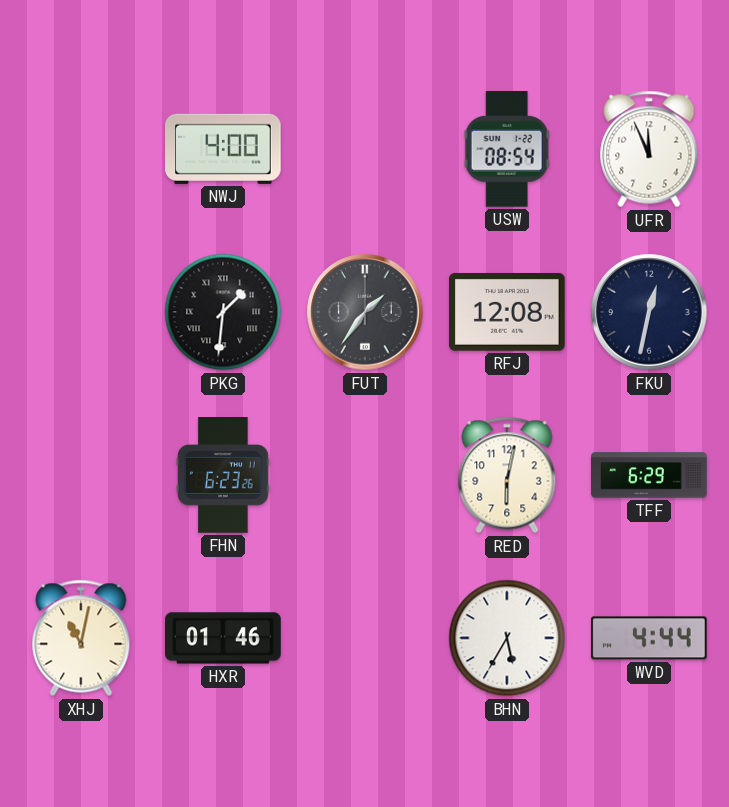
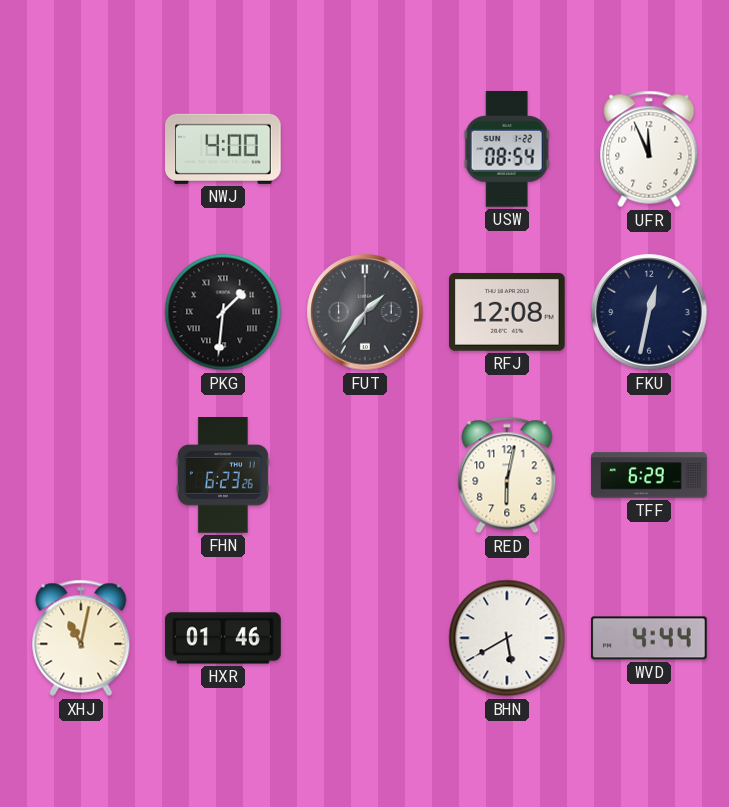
BHN: 5:35 -> 5:40
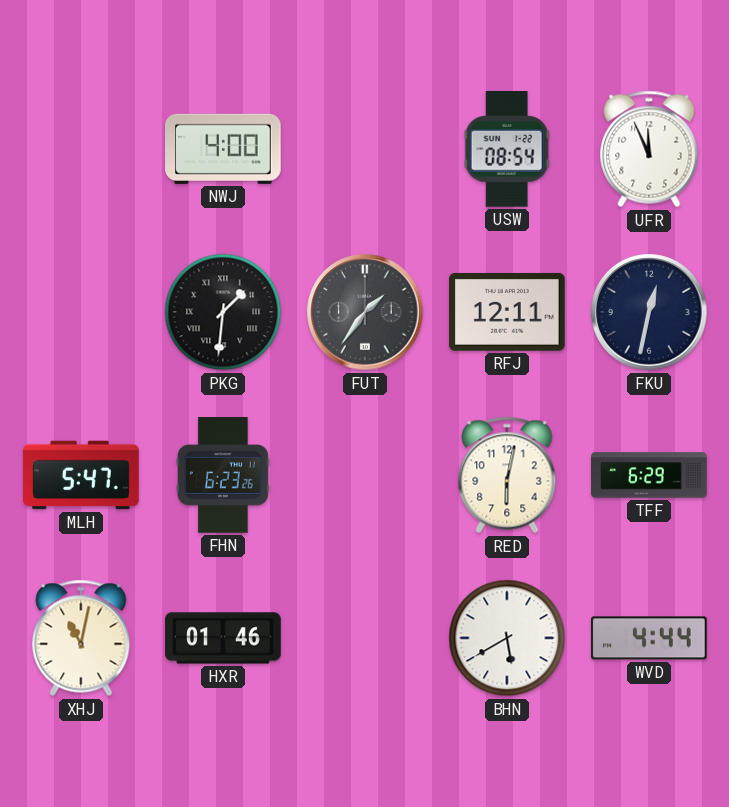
RFJ: 12:08 -> 12:11
MLH: none -> 5:47
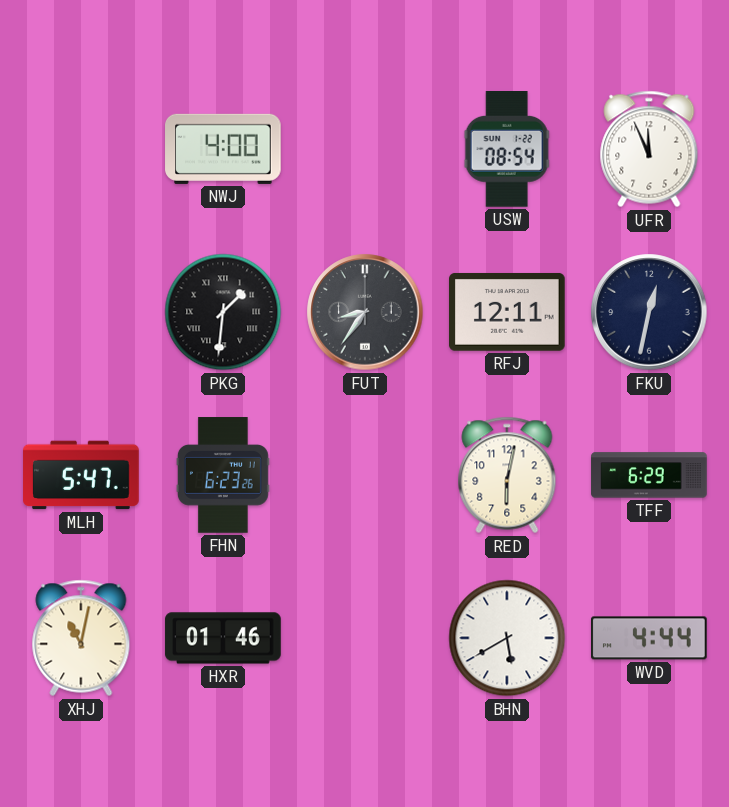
FUT: 1:36 -> 8:36
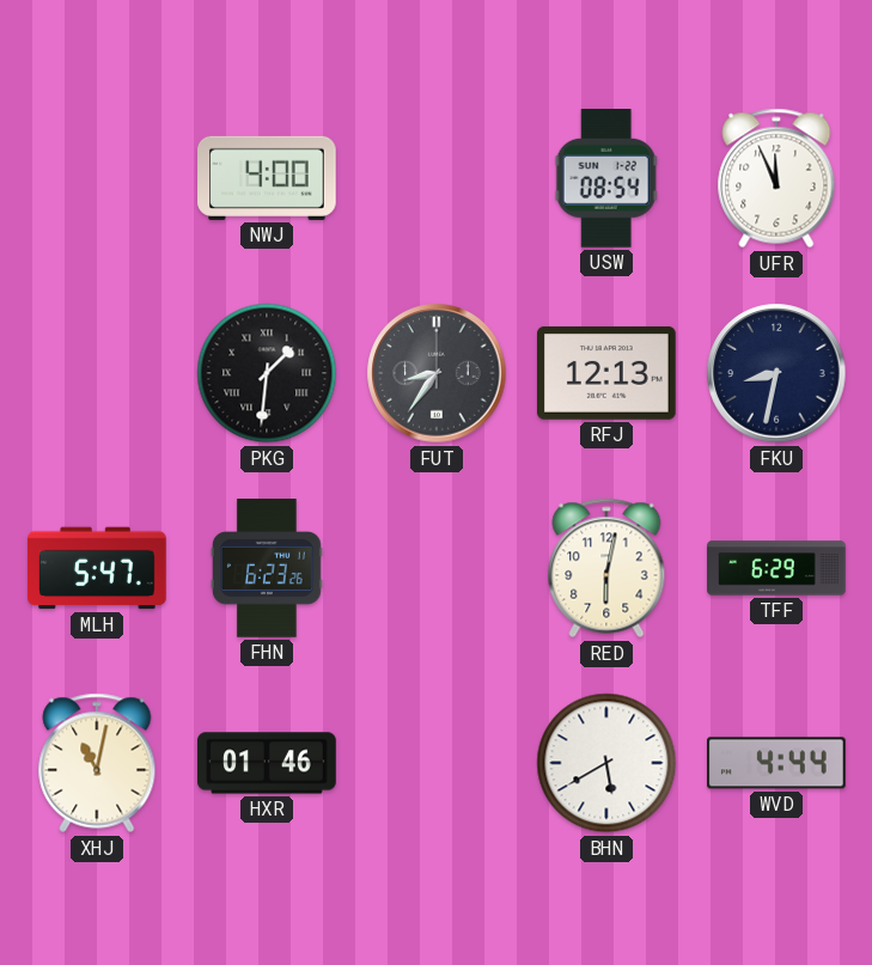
RFJ: 12:11 -> 12:13
FKU: 12:32 -> 8:32
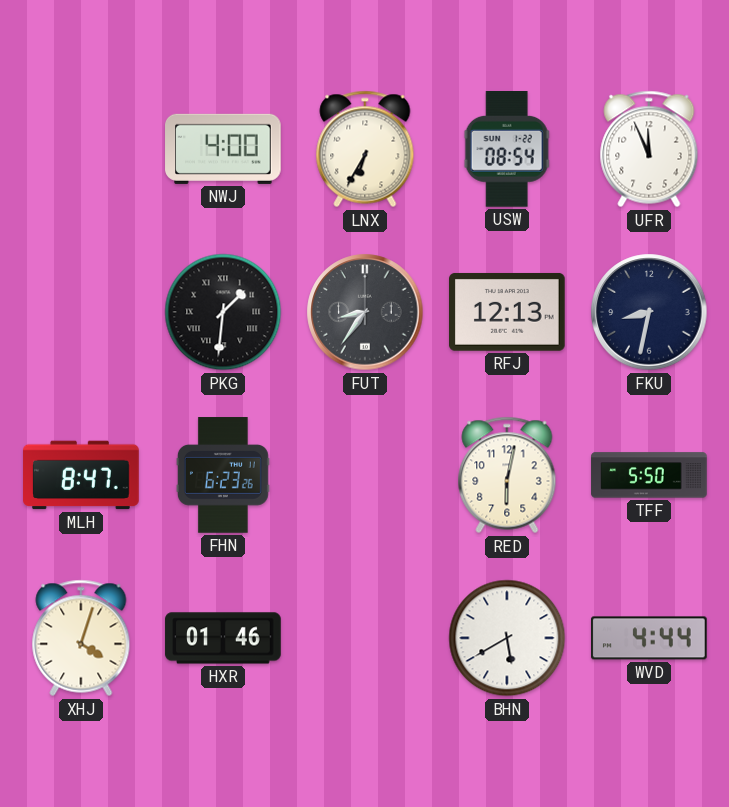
LNX: none -> 6:35
MLH: 5:47 -> 8:47
TFF: 6:29 -> 5:50
XHJ: 11:02 -> 4:03
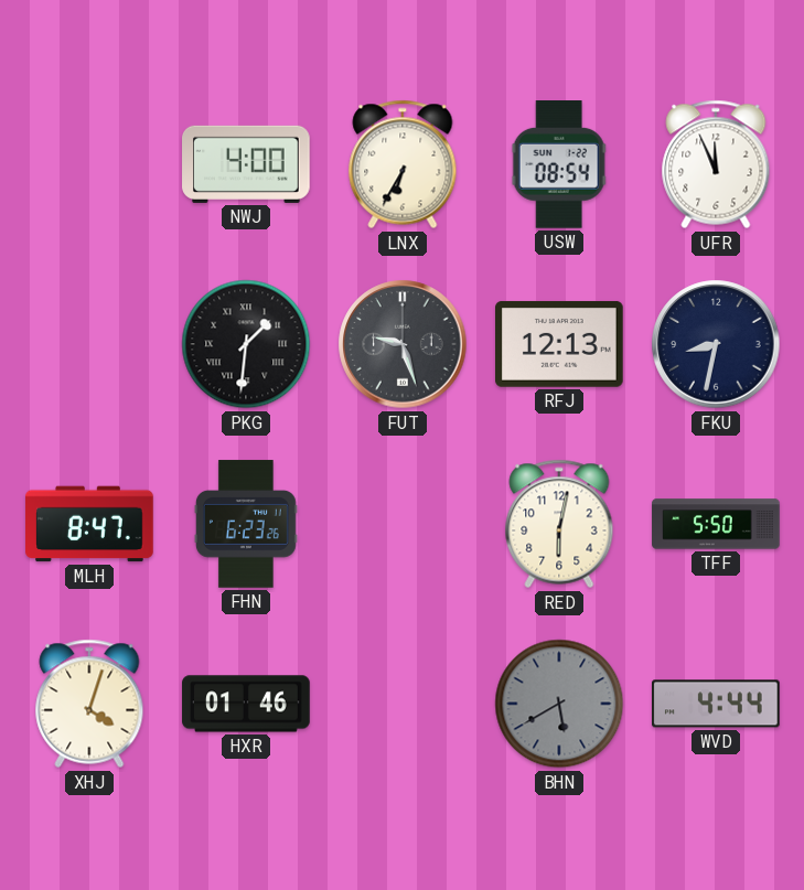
FUT: 8:36 -> 9:27
BHN dial: white -> grey
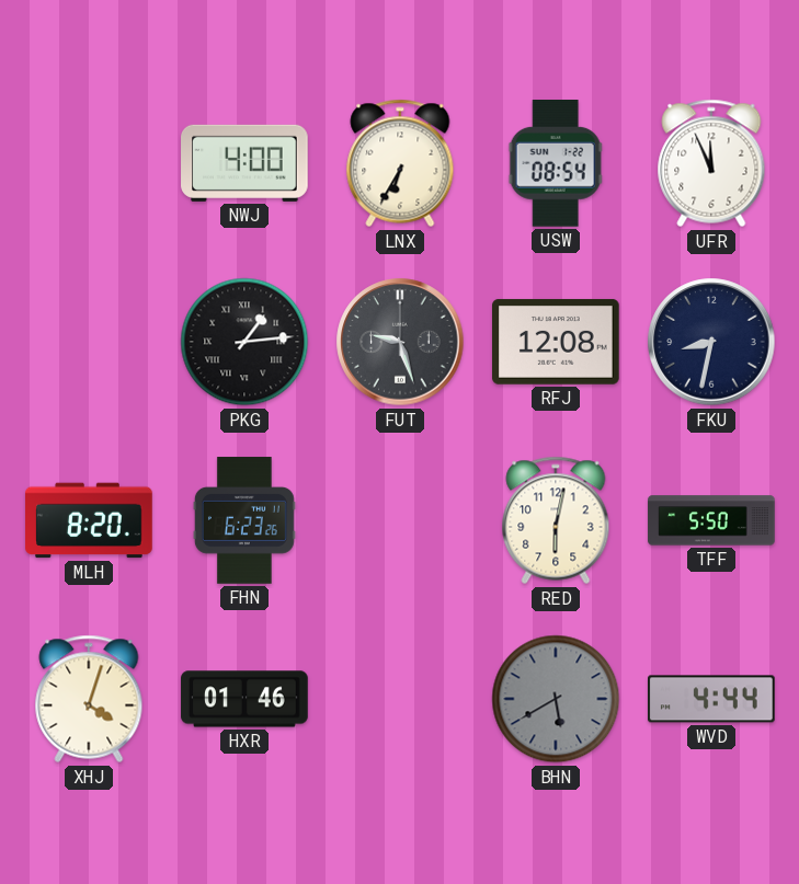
PKG: 1:31 -> 1:14
RFJ: 12:13 -> 12:08
MLH: 8:47 -> 8:20
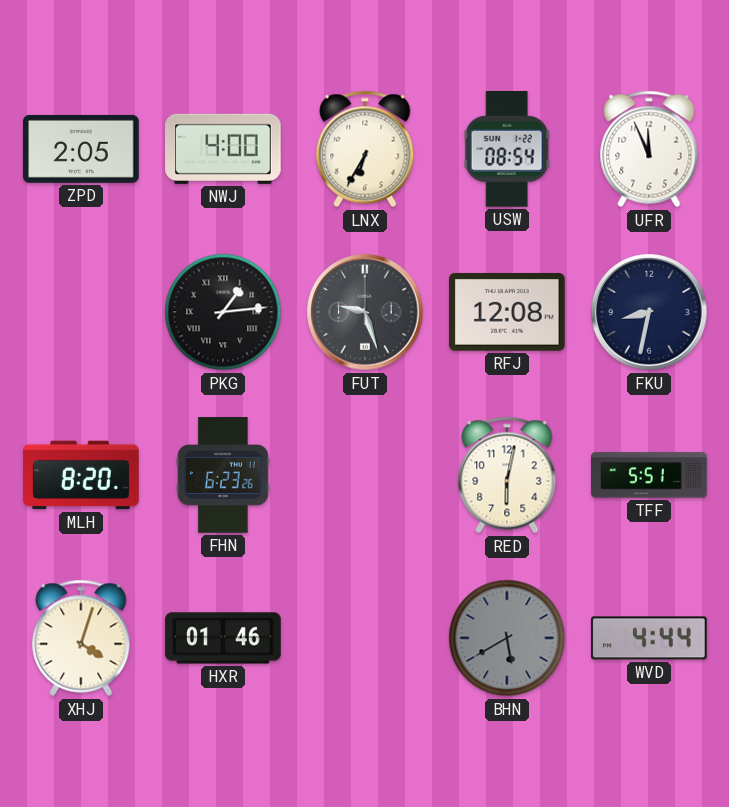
ZPD: none -> 2:05
TFF: 5:50 -> 5:51
